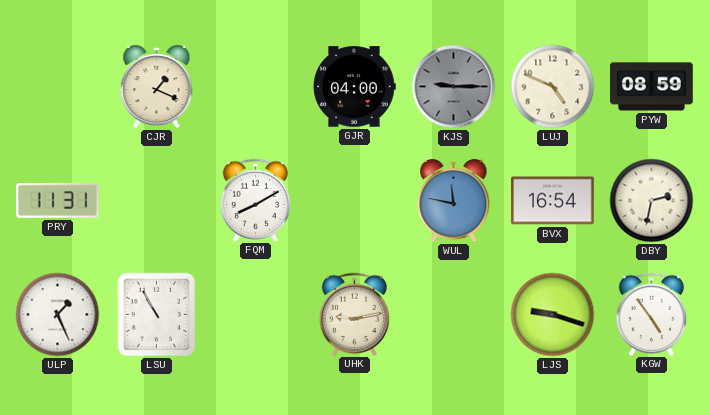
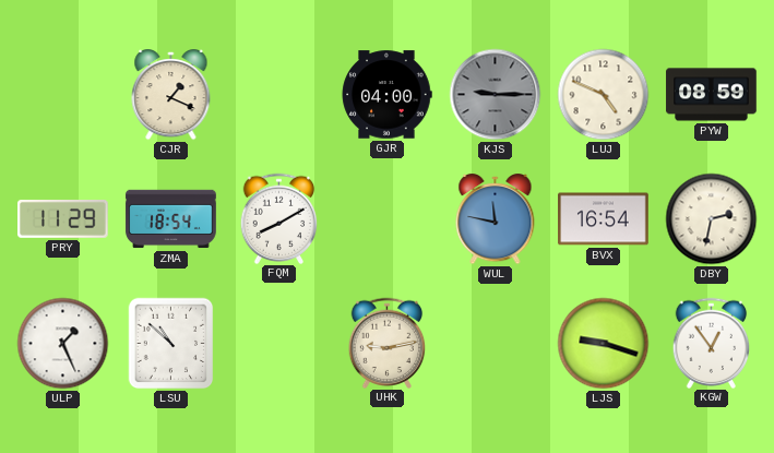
PRY: 11:31 -> 11:29
ZMA: none -> 18:54
LSU: 10:55 -> 10:52
KGW: 4:54 -> 12:54
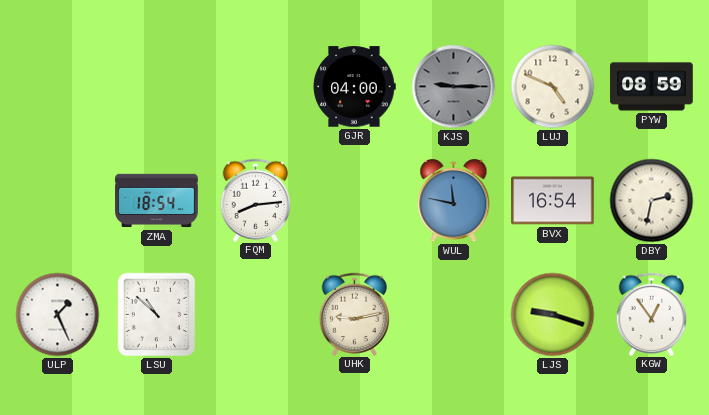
CJR: 1:19 -> none
PRY: 11:29 -> none
FQM: 8:10 -> 8:14
